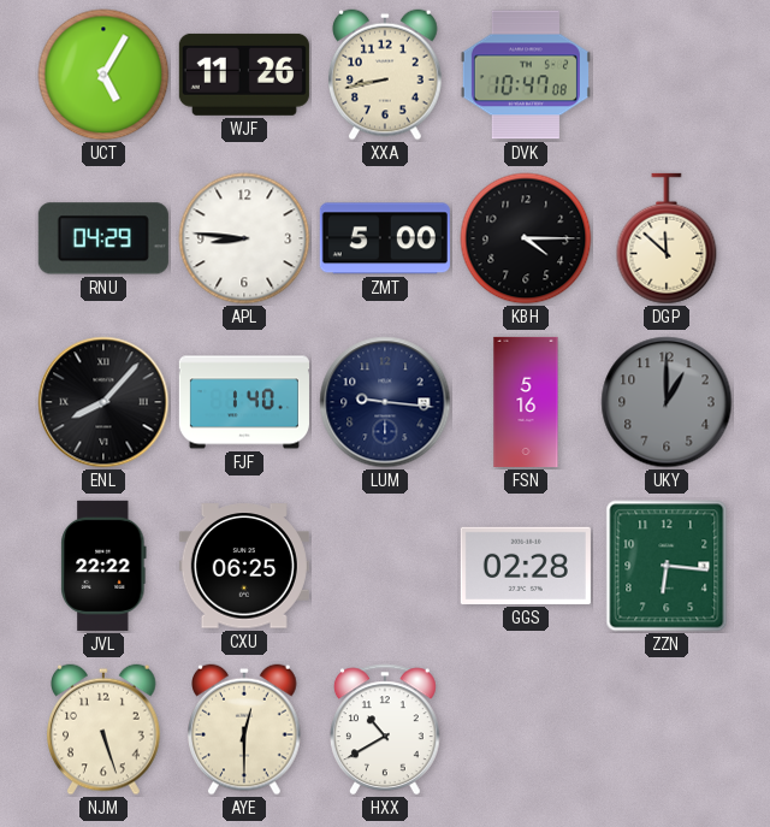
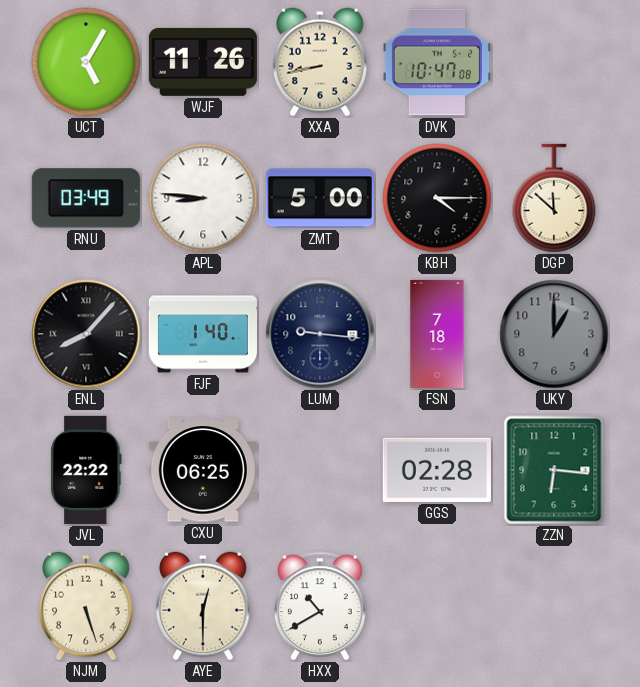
RNU: 04:29 -> 03:49
FSN: 5:16 -> 7:18
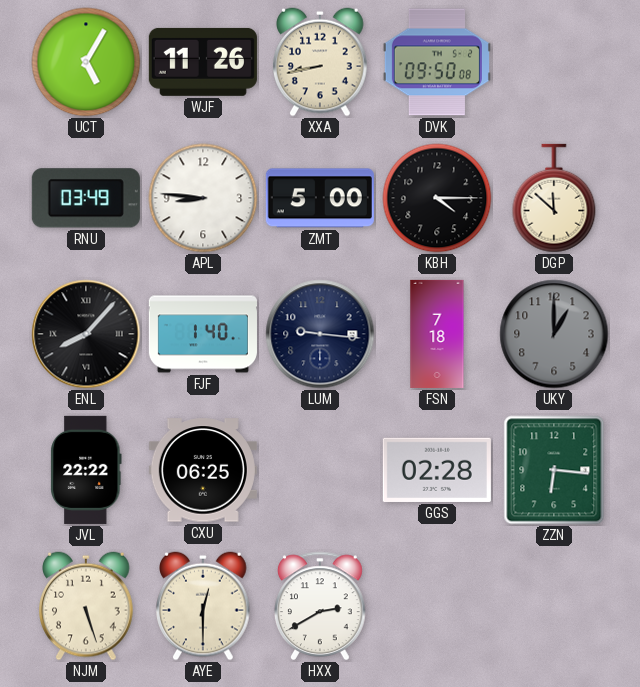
DVK: 10:47 -> 09:50
HXX: 10:40 -> 2:40
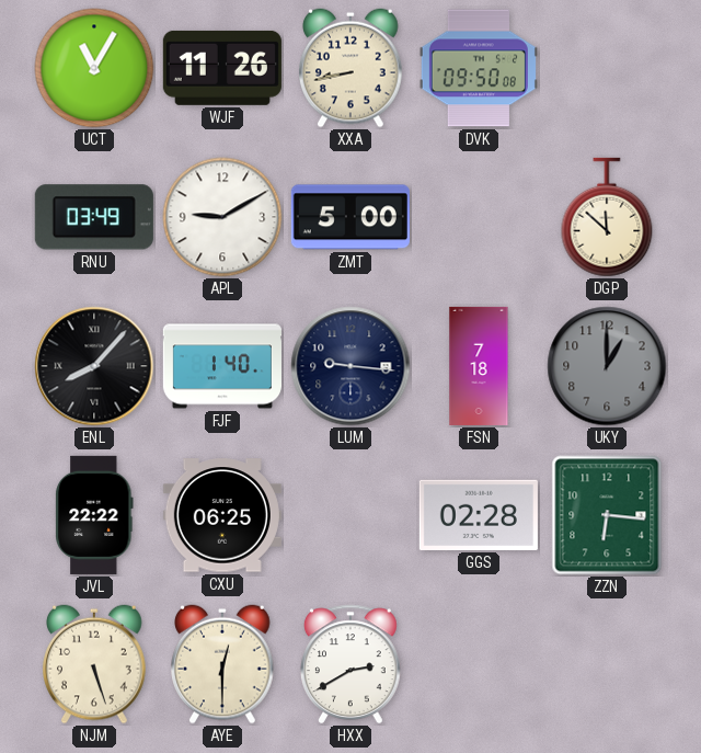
UCT: 5:05 -> 11:05
APL: 8:46 -> 9:10
KBH: 4:15 -> none
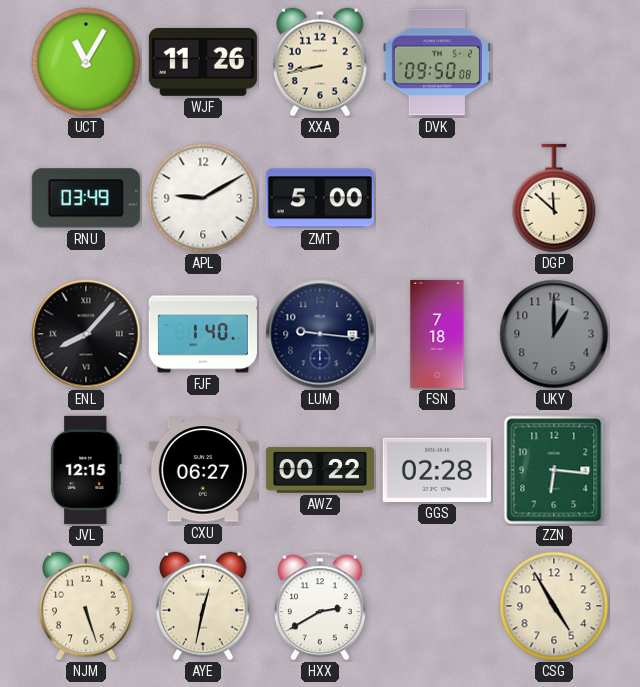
JVL: 22:22 -> 12:15
CXU: 06:25 -> 06:27
AWZ: none -> 00:22
AYE: 12:30 -> 12:32
CSG: none -> 4:55
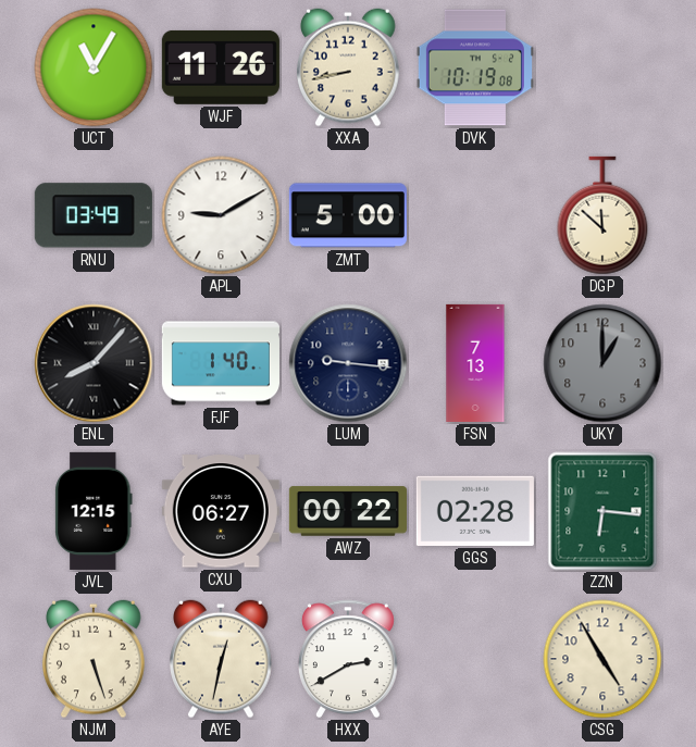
DVK: 09:50 -> 10:19
FSN: 7:18 -> 7:13
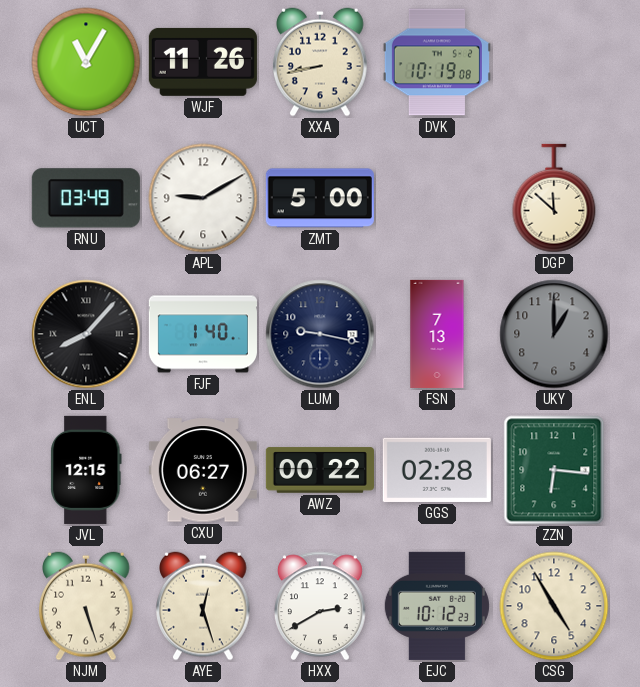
LUM: 9:16 -> 9:17
AYE: 12:32 -> 12:27
EJC: none -> 10:12
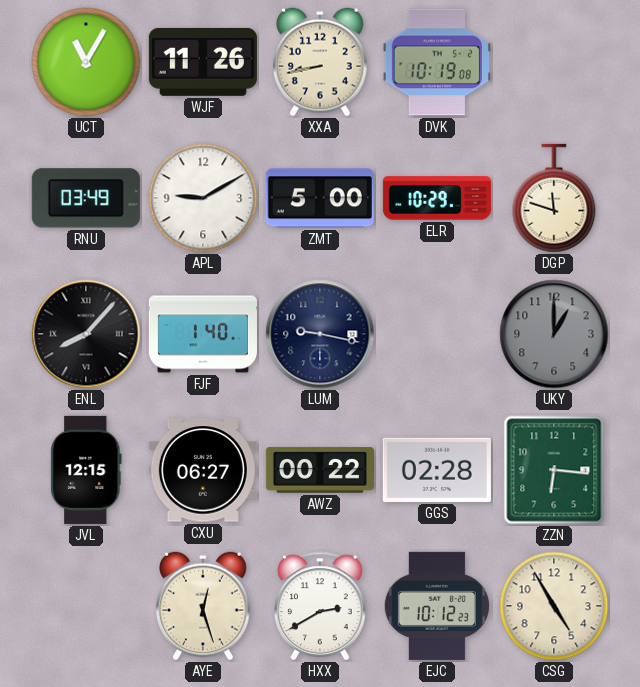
ELR: none -> 10:29
DGP: 11:52 -> 11:48
FSN: 7:13 -> none
NJM: 5:27 -> none
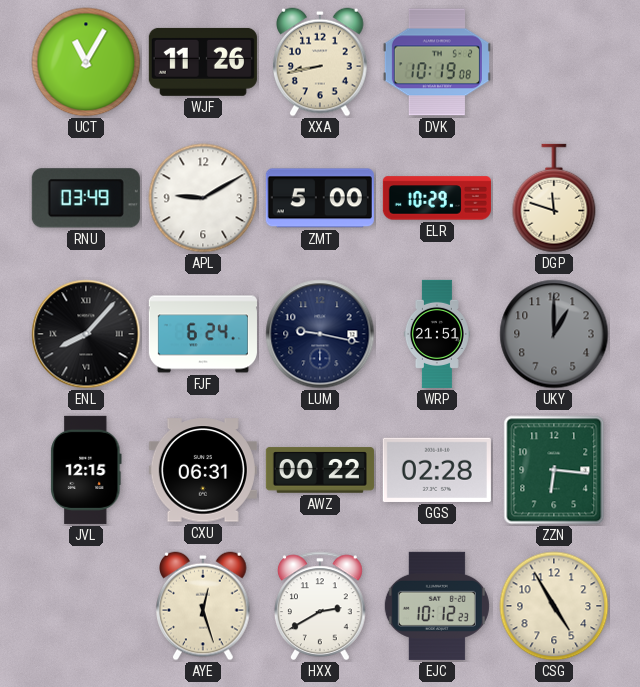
FJF: 1:40 -> 6:24
WRP: none -> 21:51
CXU: 06:27 -> 06:31
